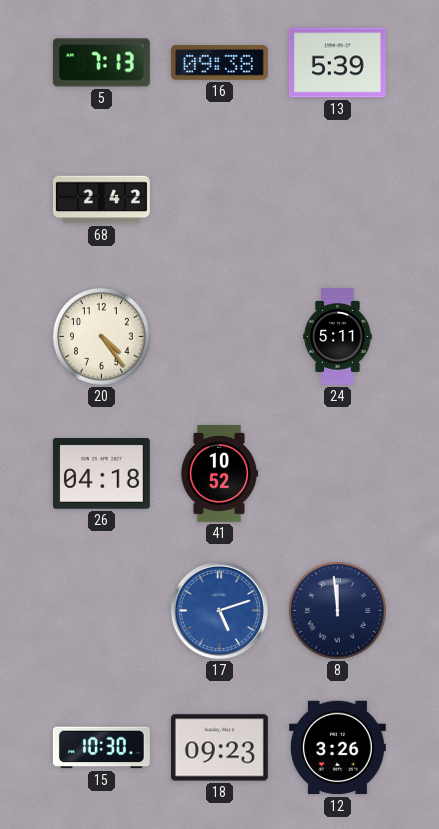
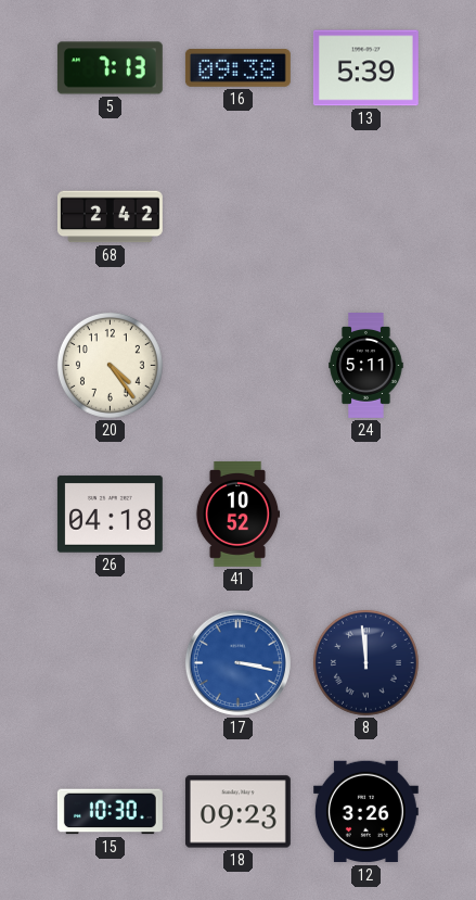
17: 5:12 -> 3:17
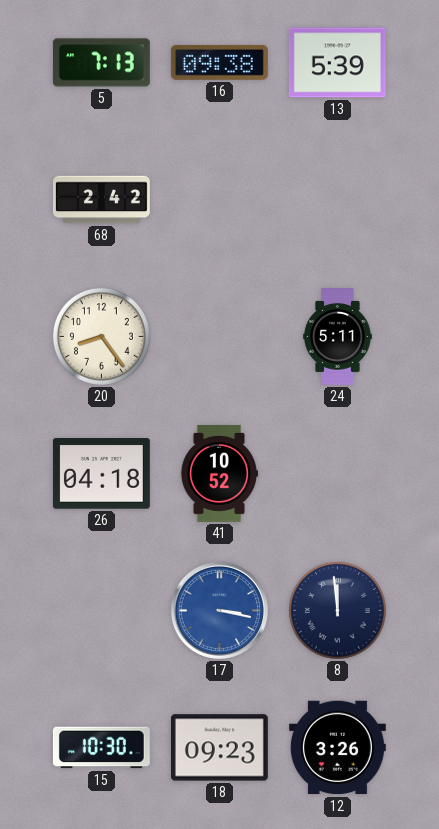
20: 4:24 -> 8:24
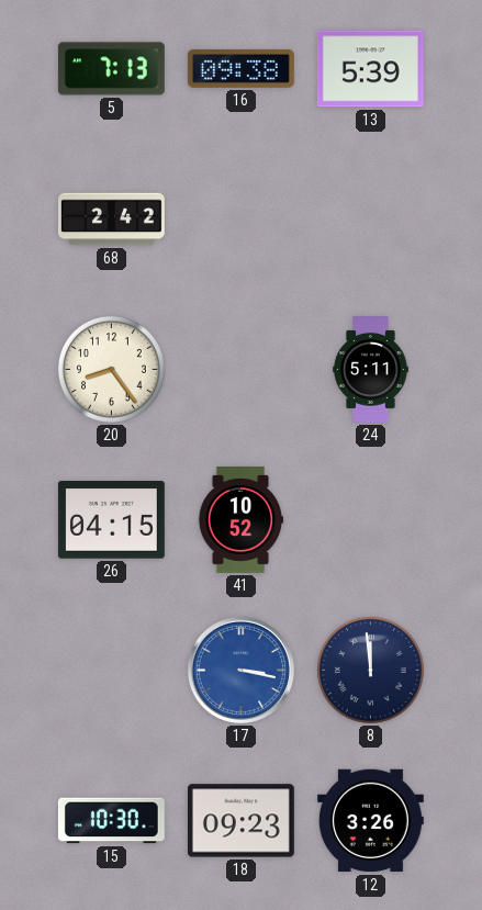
26: 04:18 -> 04:15
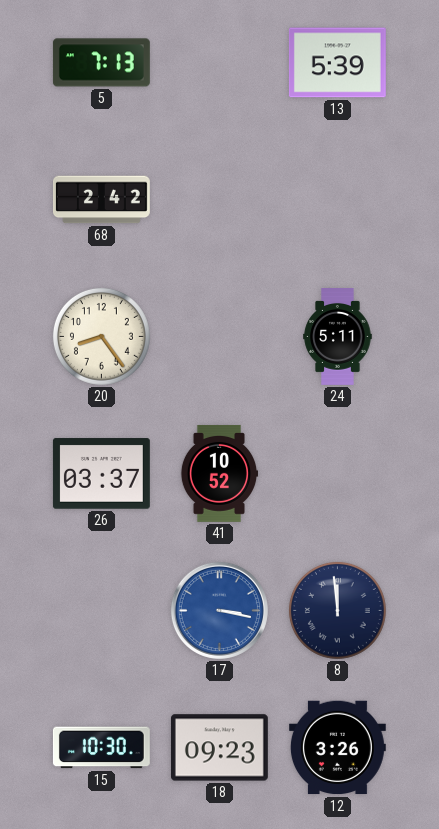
16: 09:38 -> none
26: 04:15 -> 03:37
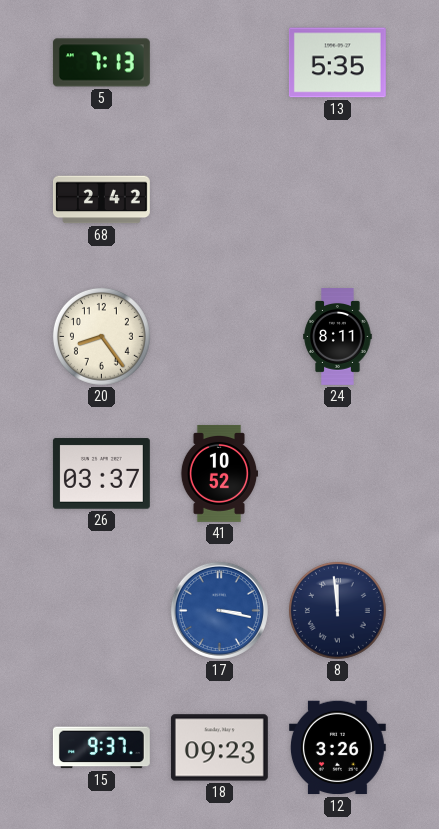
13: 5:39 -> 5:35
24: 5:11 -> 8:11
15: 10:30 -> 9:37
